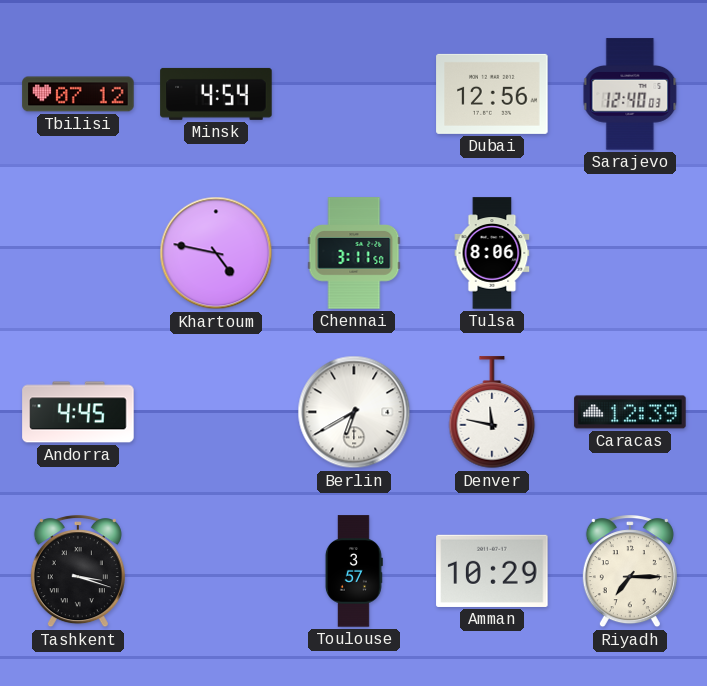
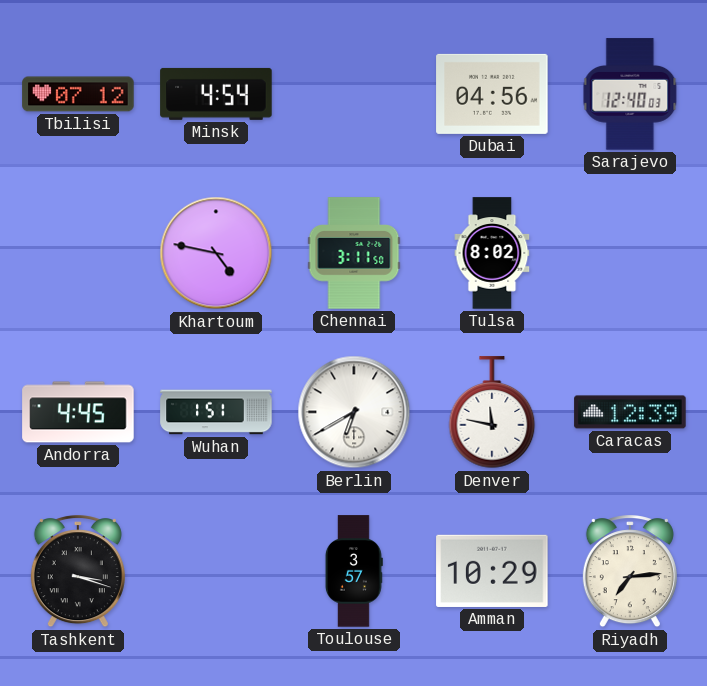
Dubai: 12:56 -> 04:56
Tulsa: 8:06 -> 8:02
Wuhan: none -> 1:51
Riyadh: 7:15 -> 7:14
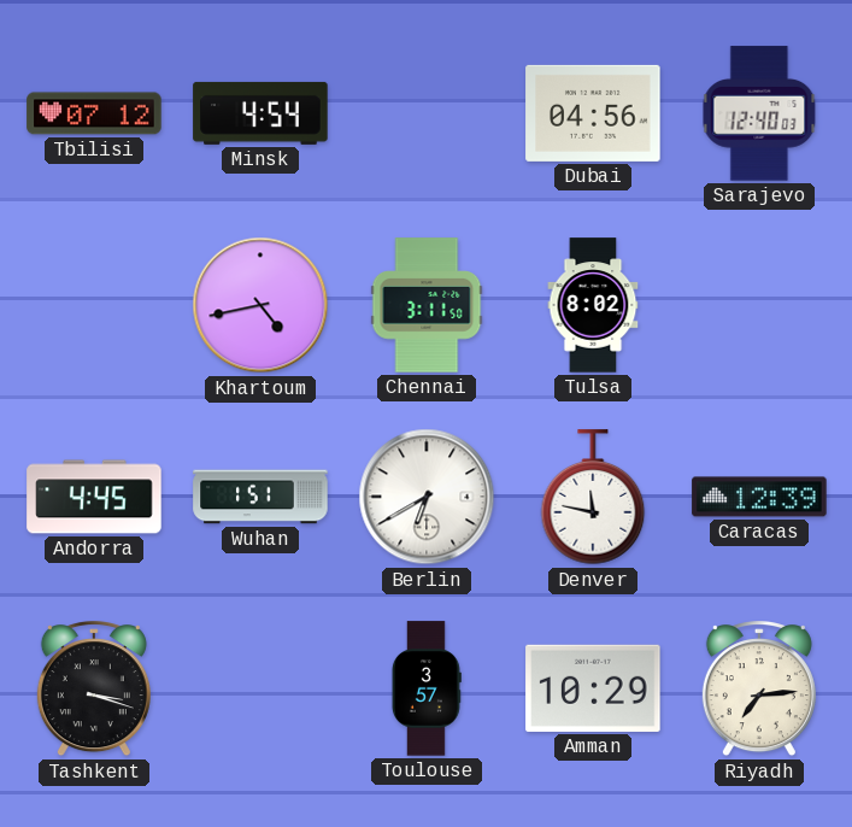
Khartoum: 4:47 -> 4:43
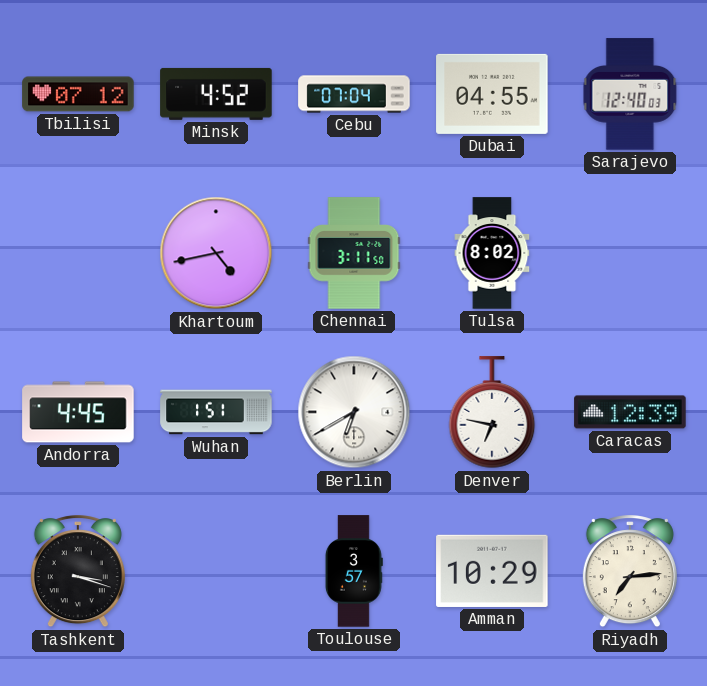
Minsk: 4:54 -> 4:52
Cebu: none -> 07:04
Dubai: 04:56 -> 04:55
Denver: 11:47 -> 6:47
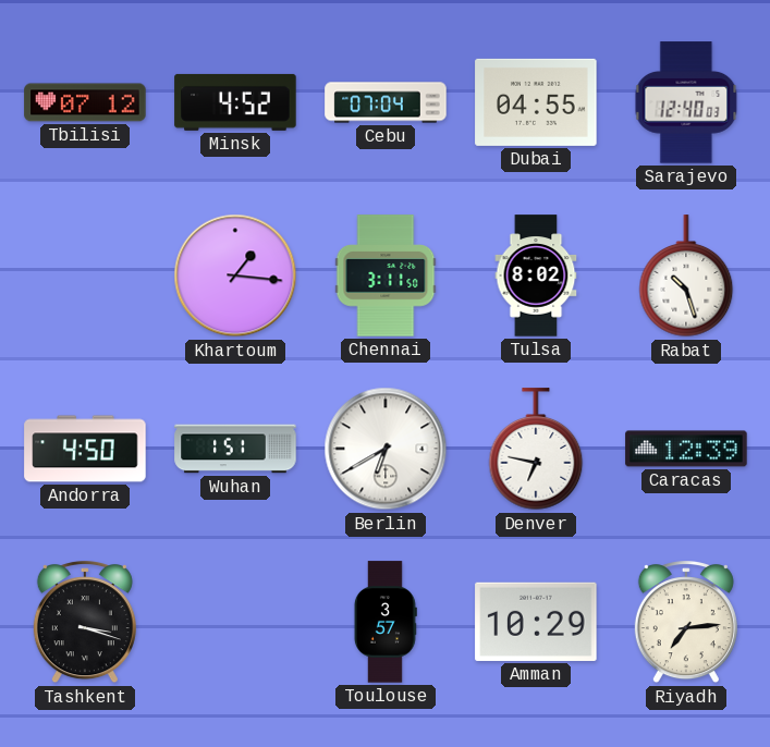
Khartoum: 4:43 -> 1:16
Rabat: none -> 10:27
Andorra: 4:45 -> 4:50
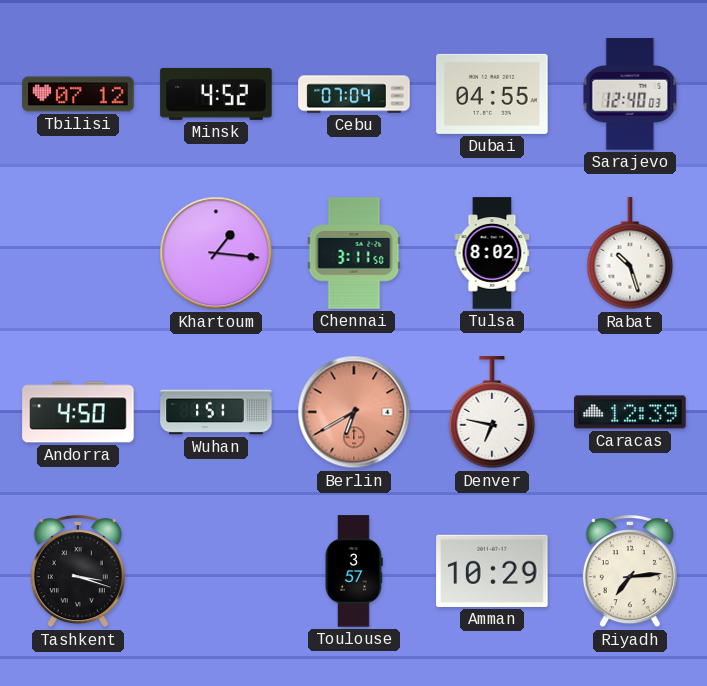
Berlin dial: white -> salmon
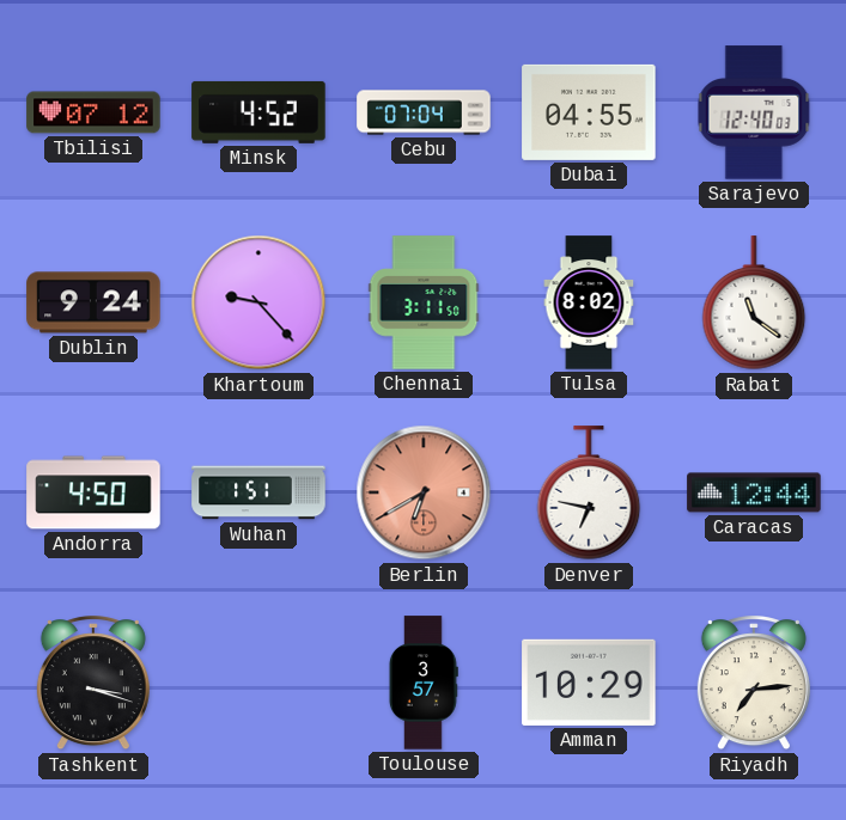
Dublin: none -> 9:24
Khartoum: 1:16 -> 9:23
Rabat: 10:27 -> 11:21
Caracas: 12:39 -> 12:44
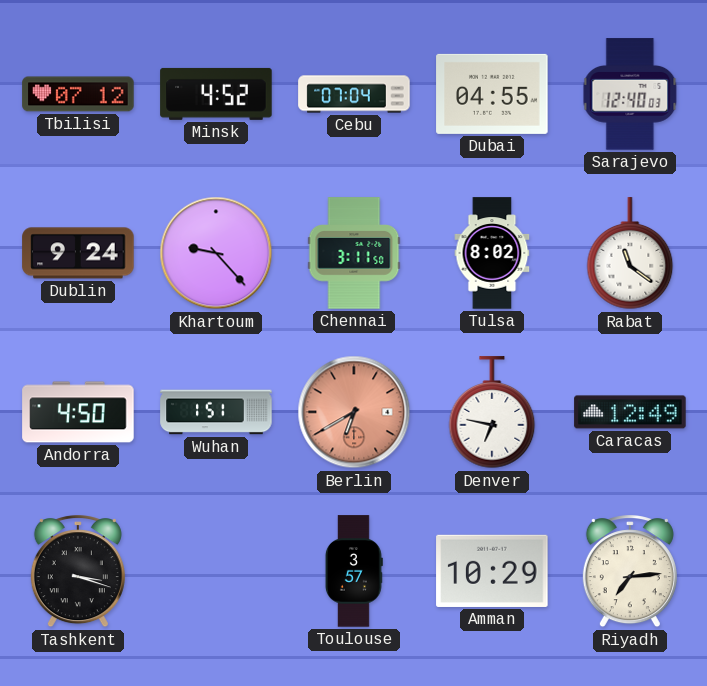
Caracas: 12:44 -> 12:49
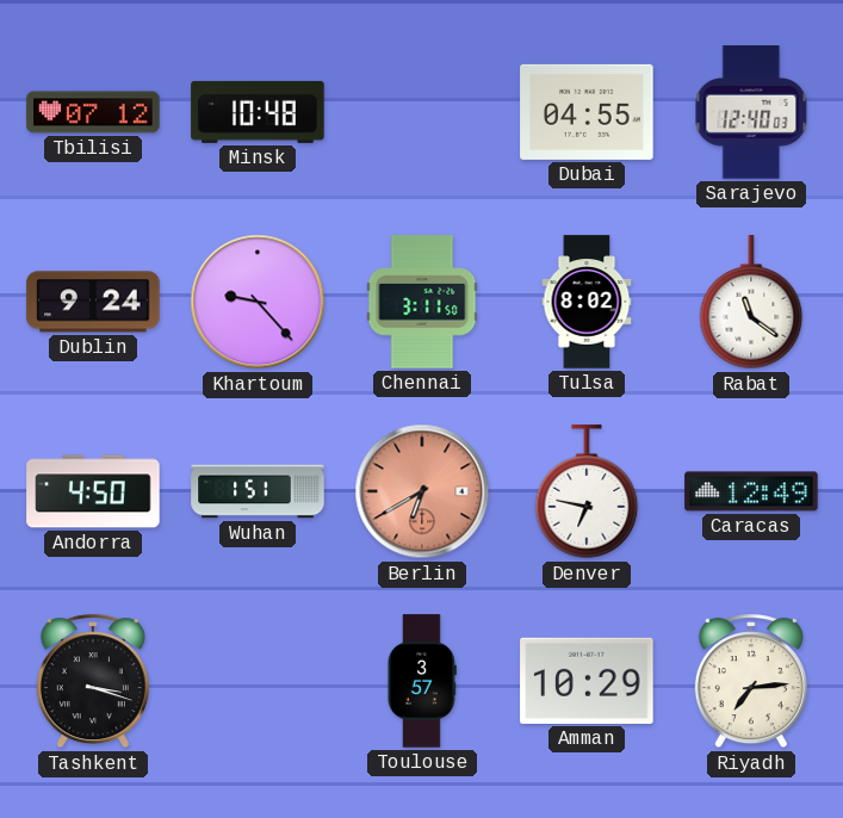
Minsk: 4:52 -> 10:48
Cebu: 07:04 -> none
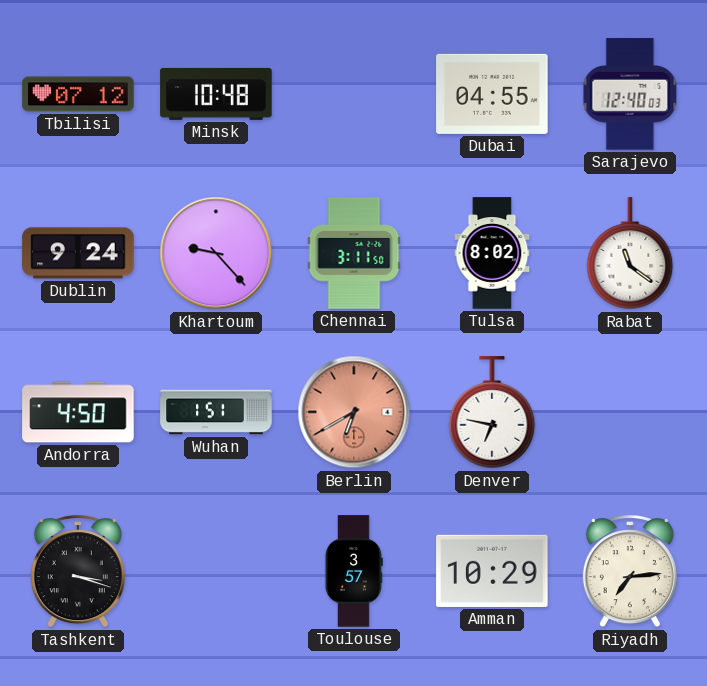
Caracas: 12:49 -> none
